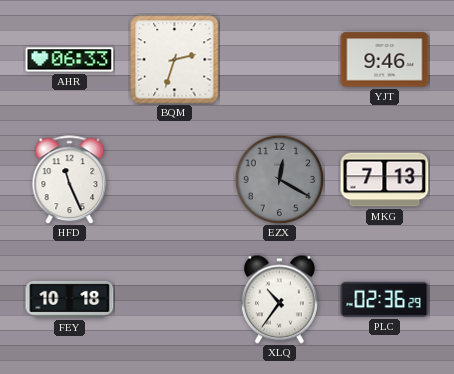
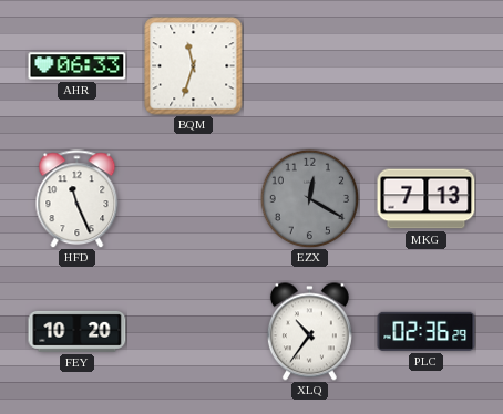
BQM: 2:33 -> 11:33
YJT: 9:46 -> none
FEY: 10:18 -> 10:20
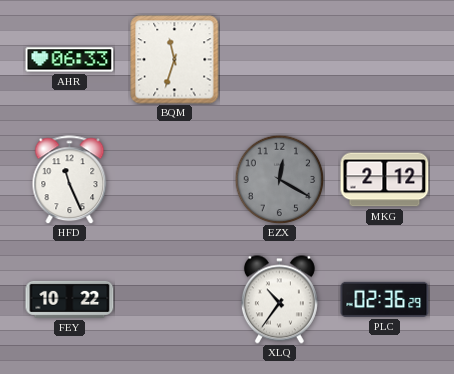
MKG: 7:13 -> 2:12
FEY: 10:20 -> 10:22
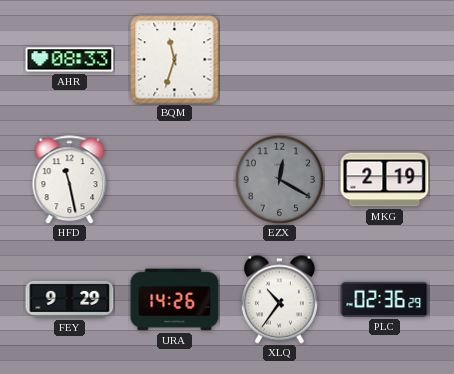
AHR: 06:33 -> 08:33
HFD: 11:26 -> 11:28
MKG: 2:12 -> 2:19
FEY: 10:22 -> 9:29
URA: none -> 14:26
